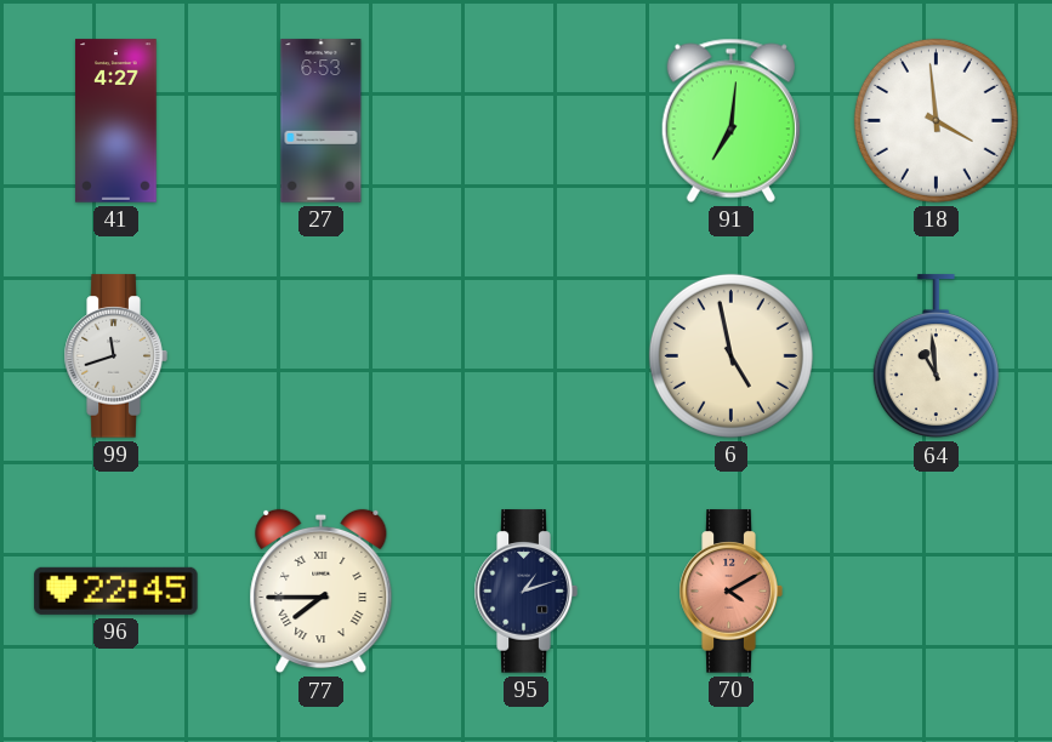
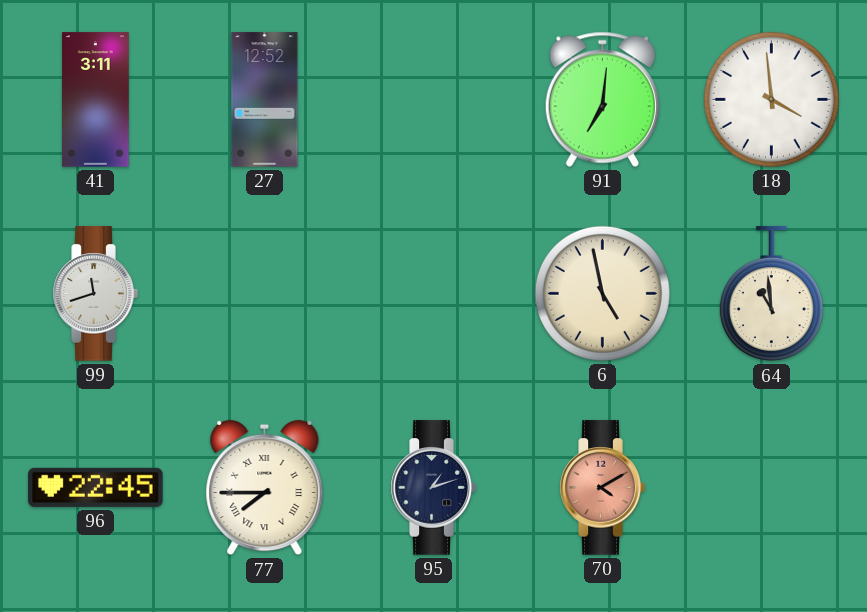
41: 4:27 -> 3:11
27: 6:53 -> 12:52
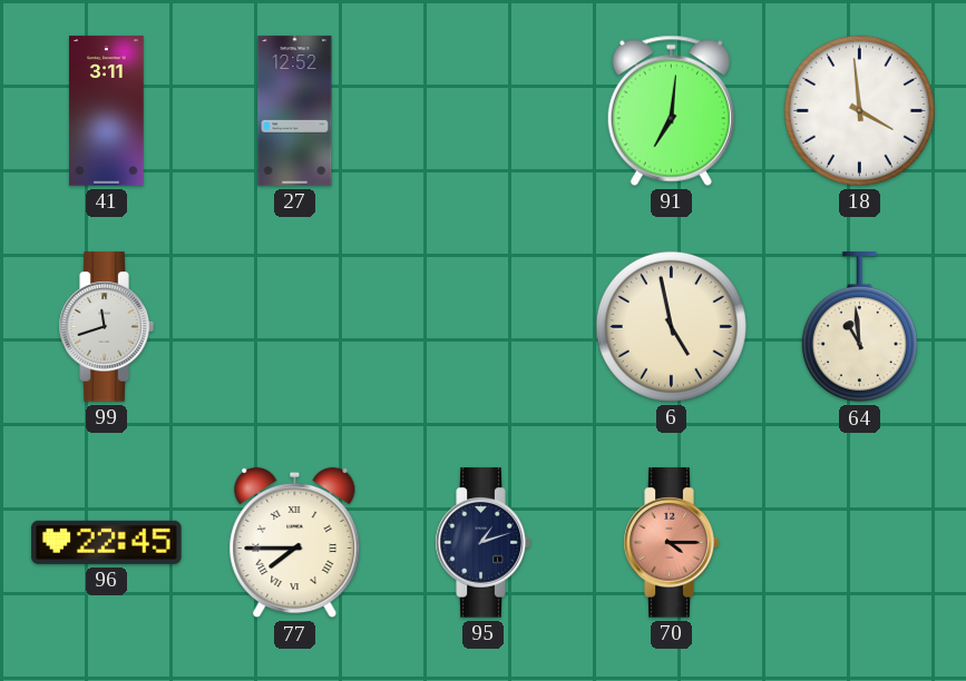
70: 4:10 -> 4:15
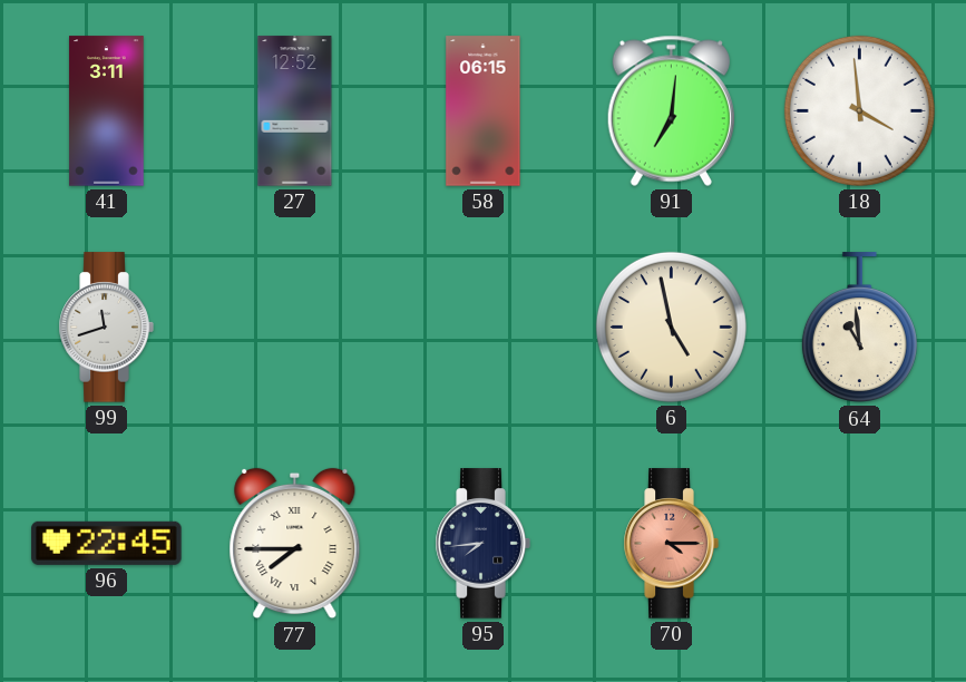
58: none -> 06:15
95: 1:12 -> 7:44
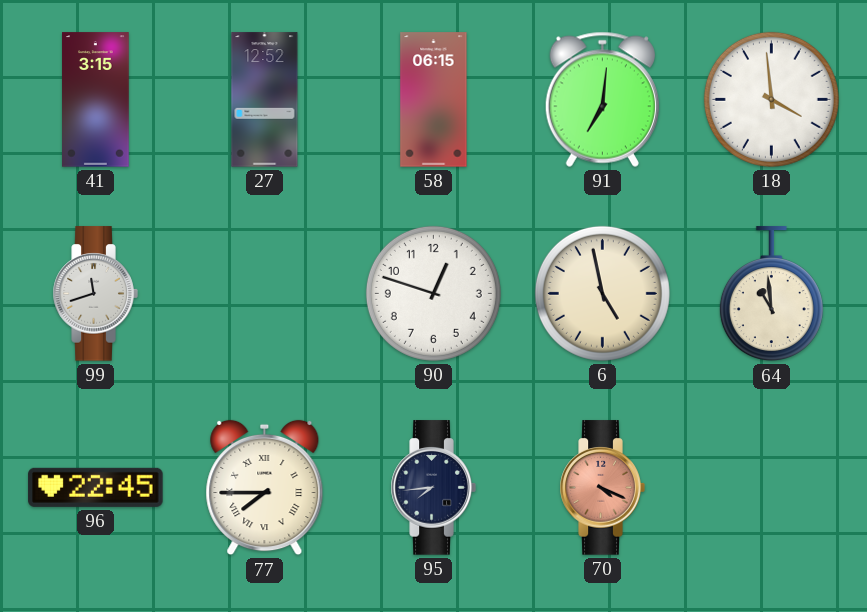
41: 3:11 -> 3:15
90: none -> 12:48
70: 4:15 -> 4:19
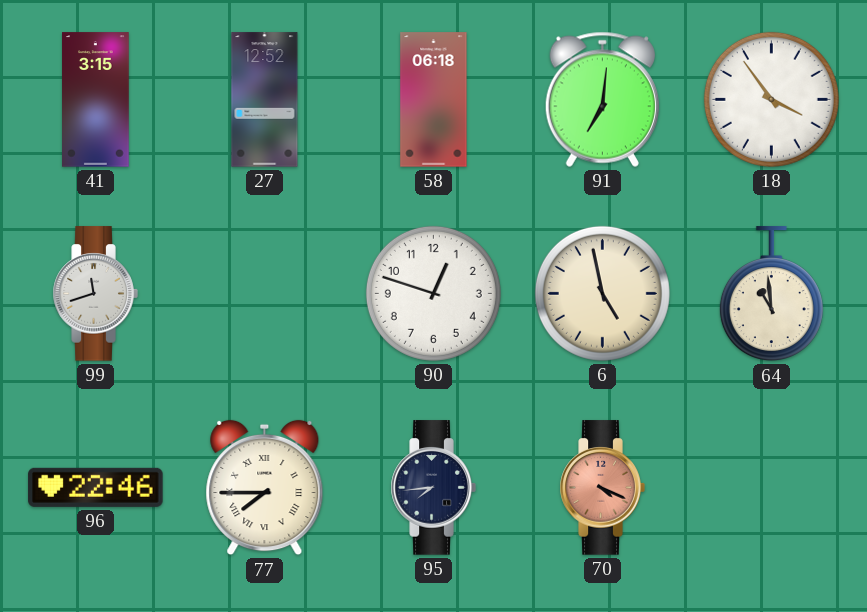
58: 06:15 -> 06:18
18: 3:59 -> 3:54
96: 22:45 -> 22:46
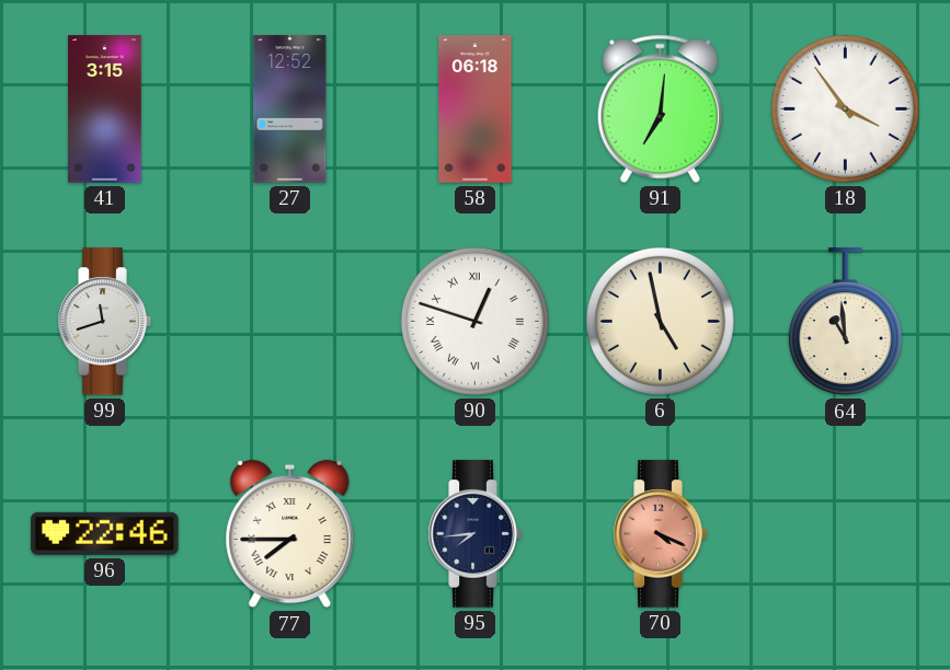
90 numerals: Arabic -> Roman
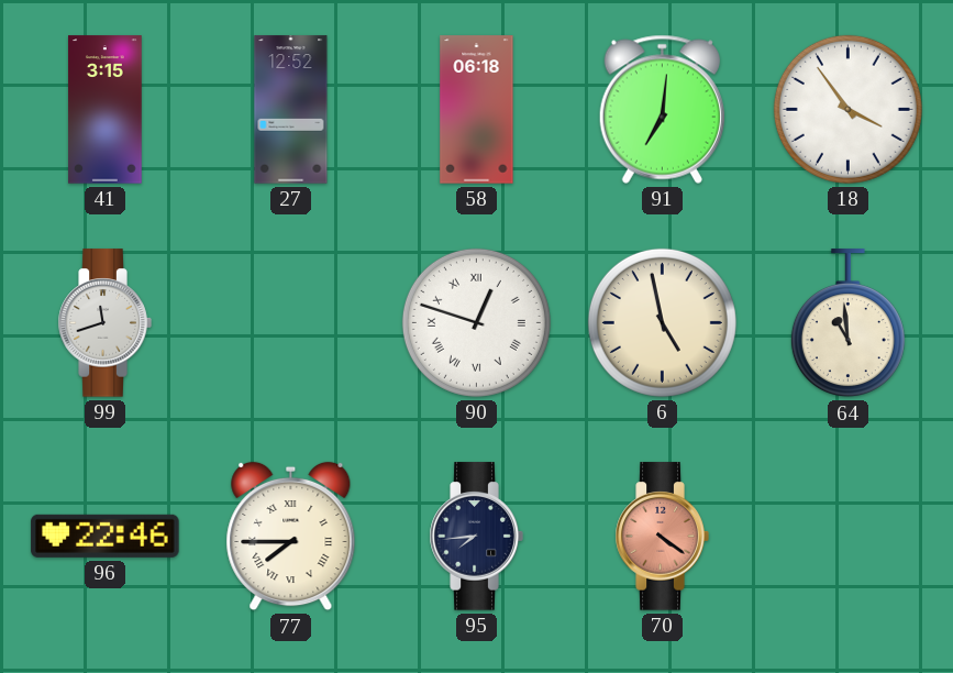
70: 4:19 -> 4:21
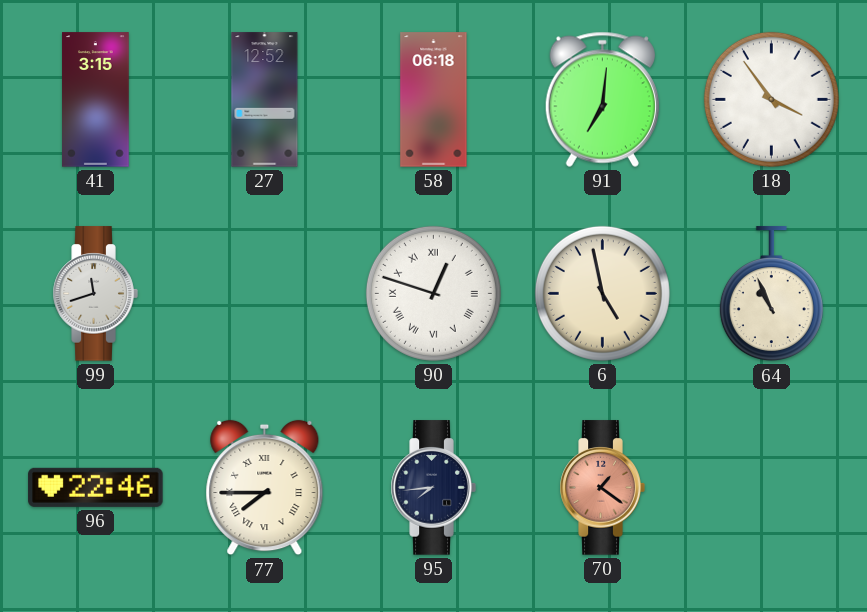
64: 10:59 -> 10:56
70: 4:21 -> 1:21
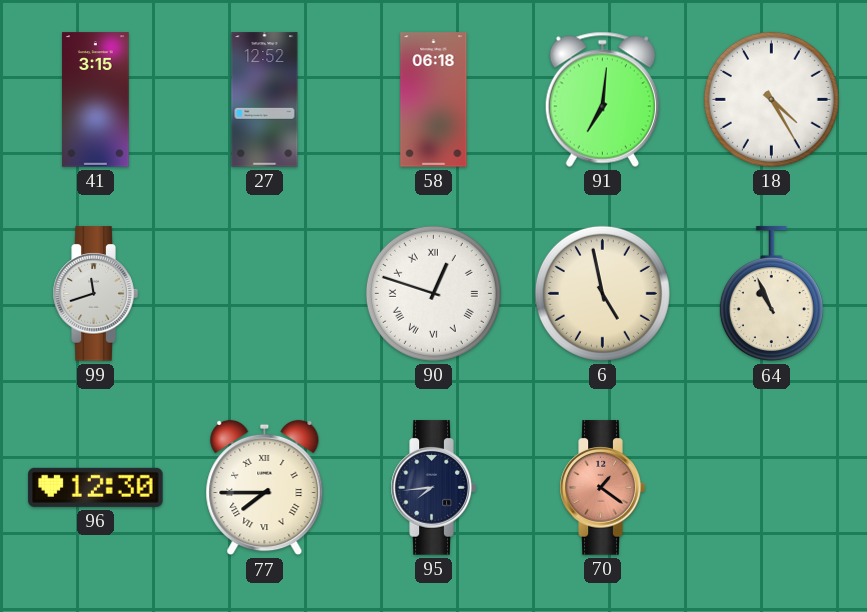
18: 3:54 -> 4:25
96: 22:46 -> 12:30
